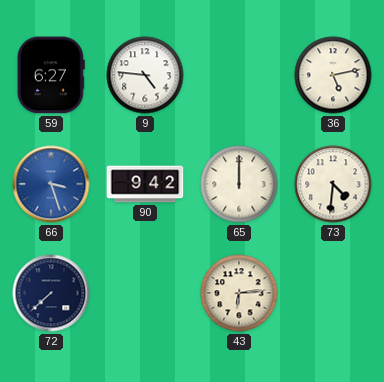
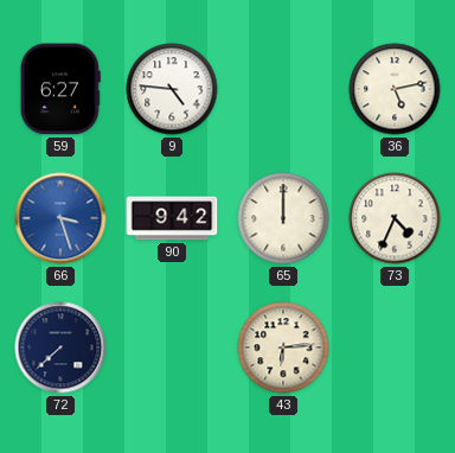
73: 4:31 -> 4:34
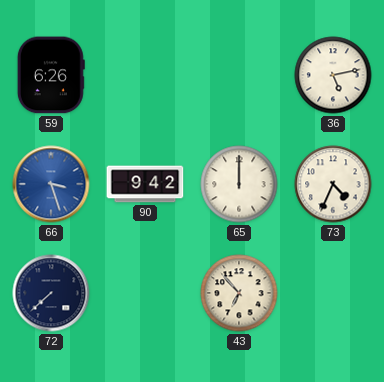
59: 6:27 -> 6:26
9: 4:46 -> none
43: 6:14 -> 6:53
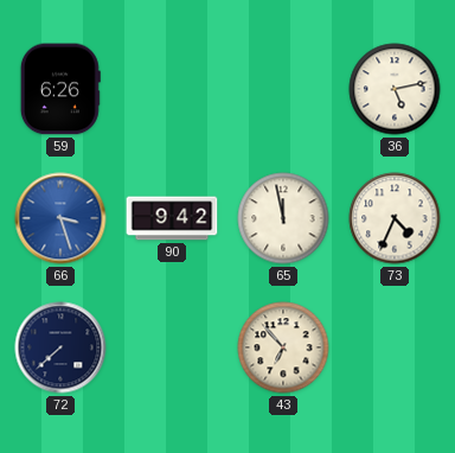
65: 12:00 -> 11:58
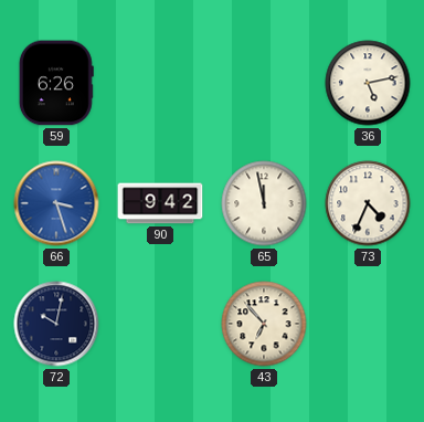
72: 7:38 -> 10:02
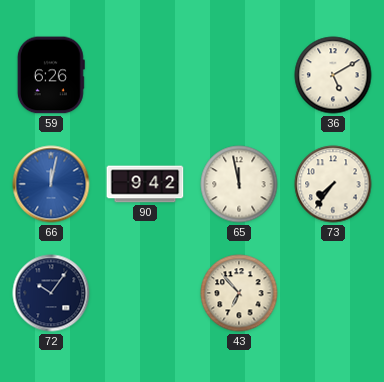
36: 5:13 -> 5:10
66: 3:27 -> 12:02
73: 4:34 -> 7:36
72: 10:02 -> 10:06
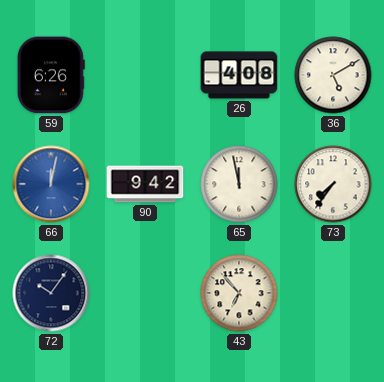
26: none -> 4:08
